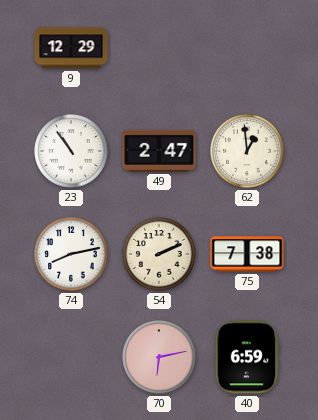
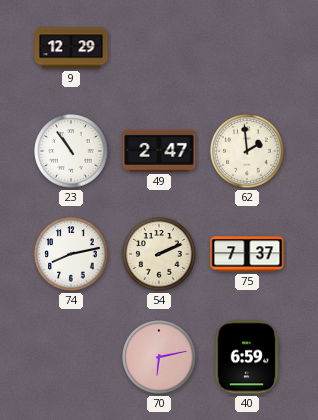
62: 12:59 -> 1:59
75: 7:38 -> 7:37
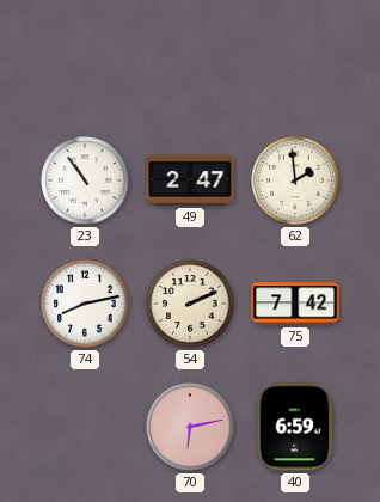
9: 12:29 -> none
75: 7:37 -> 7:42
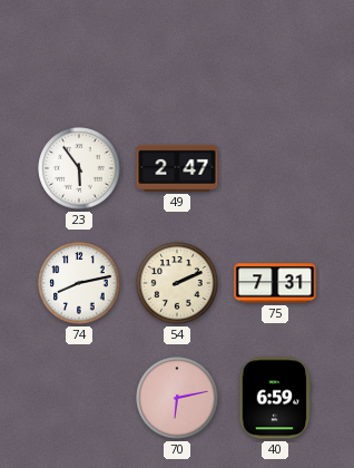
23: 10:54 -> 5:54
62: 1:59 -> none
75: 7:42 -> 7:31
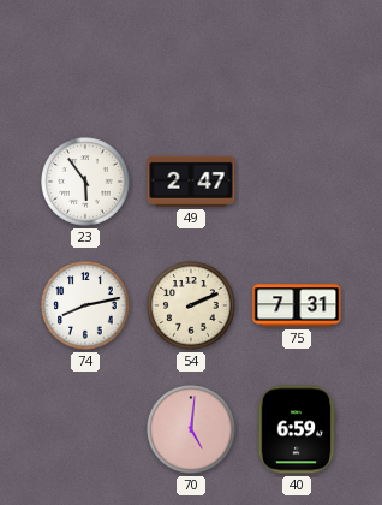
70: 6:13 -> 5:01
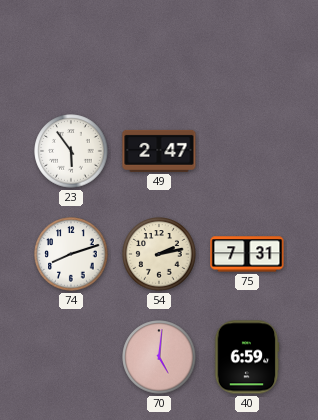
74: 8:13 -> 8:12
54: 2:11 -> 2:13
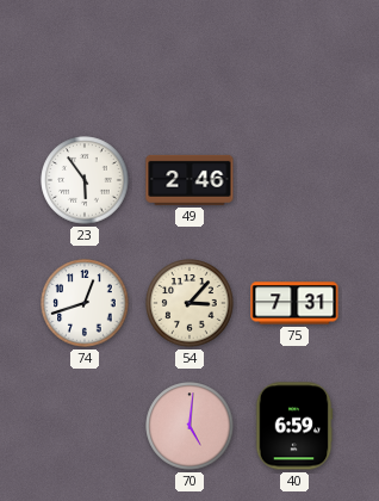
49: 2:47 -> 2:46
74: 8:12 -> 12:42
54: 2:13 -> 3:07
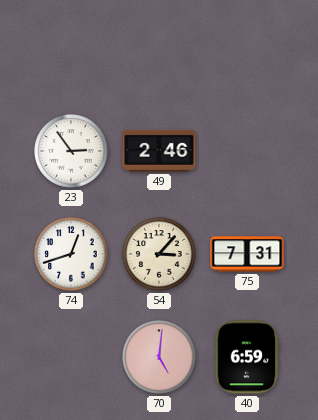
23: 5:54 -> 2:54
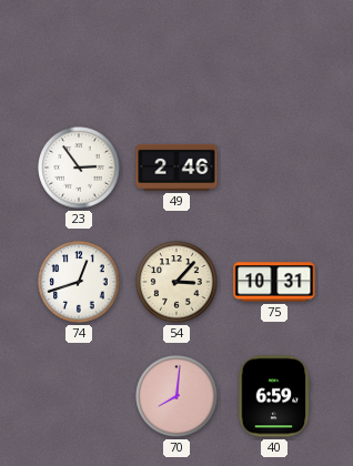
75: 7:31 -> 10:31
70: 5:01 -> 8:01
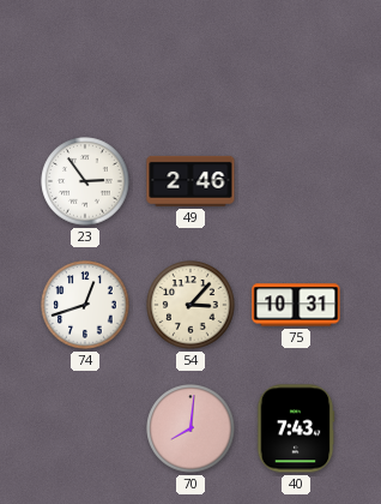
40: 6:59 -> 7:43
